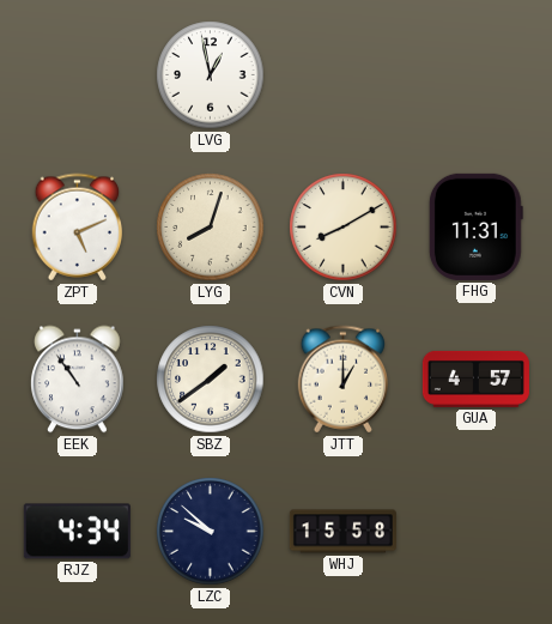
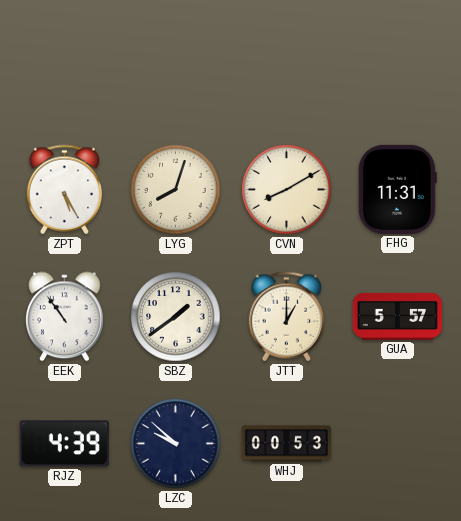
LVG: 12:58 -> none
ZPT: 5:11 -> 5:25
GUA: 4:57 -> 5:57
RJZ: 4:34 -> 4:39
WHJ: 15:58 -> 00:53
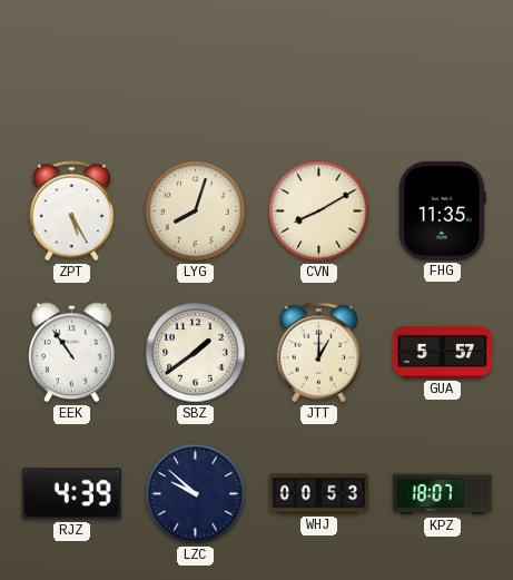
FHG: 11:31 -> 11:35
KPZ: none -> 18:07
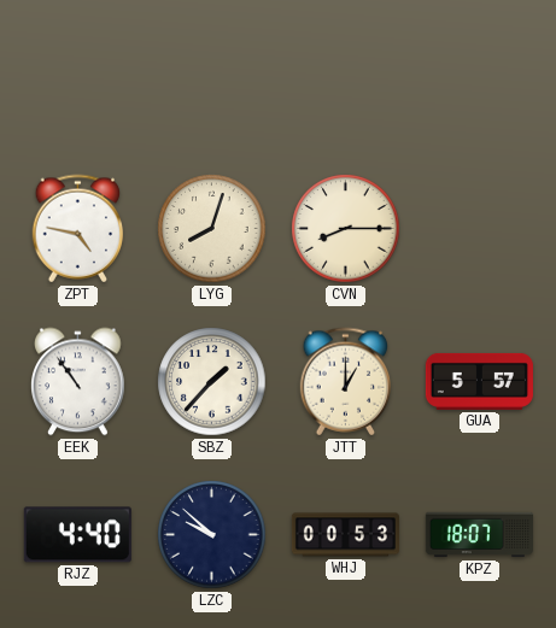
ZPT: 5:25 -> 4:47
CVN: 8:10 -> 8:15
FHG: 11:35 -> none
SBZ: 1:39 -> 1:37
RJZ: 4:39 -> 4:40
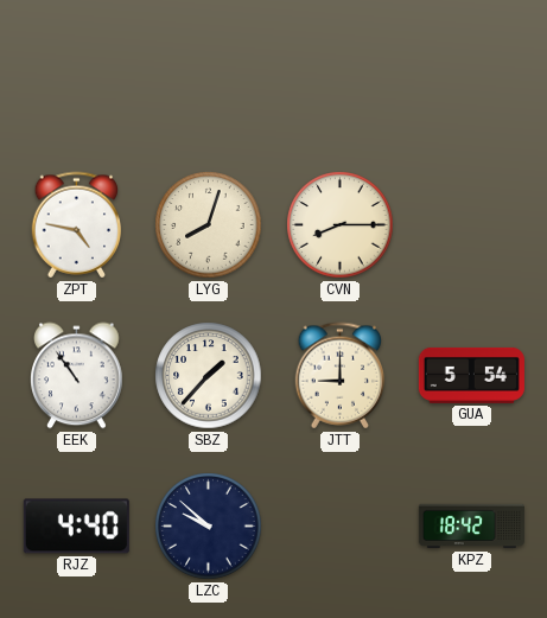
JTT: 1:00 -> 9:00
GUA: 5:57 -> 5:54
WHJ: 00:53 -> none
KPZ: 18:07 -> 18:42
